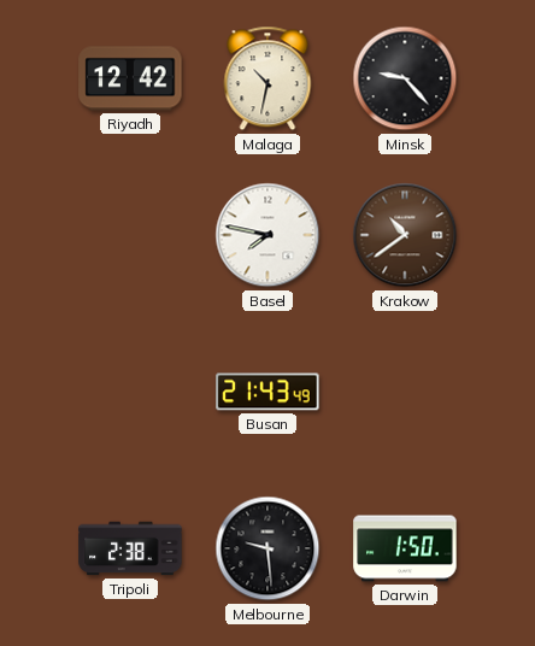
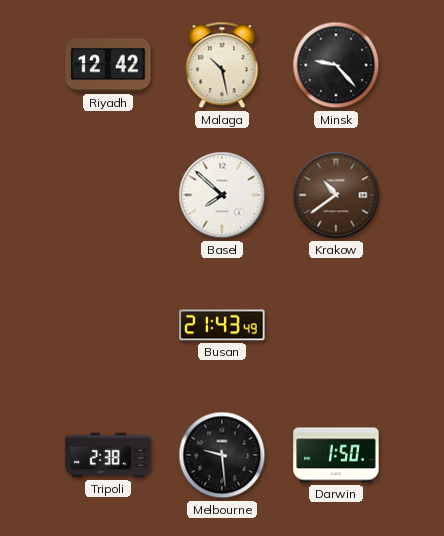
Malaga: 10:32 -> 10:28
Basel: 7:47 -> 7:52
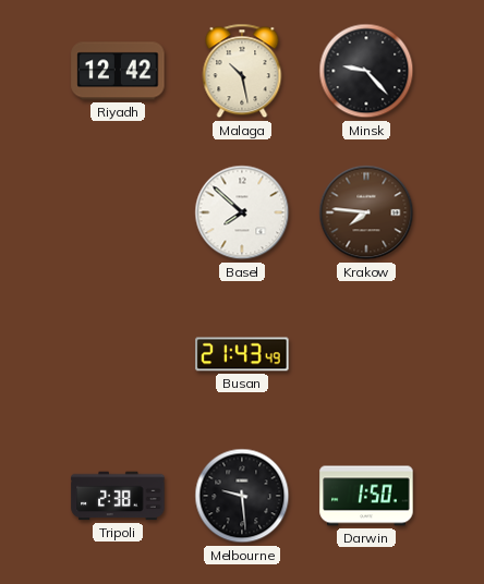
Krakow: 10:39 -> 7:46
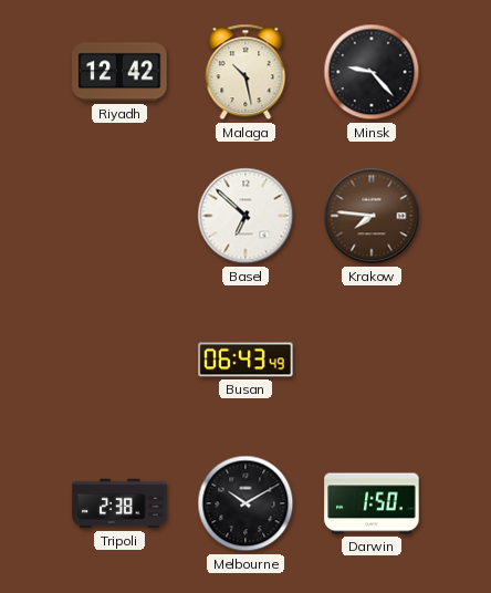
Basel: 7:52 -> 6:52
Busan: 21:43 -> 06:43
Melbourne: 9:29 -> 10:10
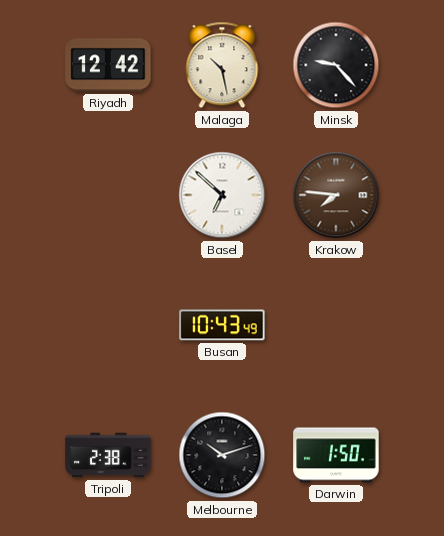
Busan: 06:43 -> 10:43
Melbourne: 10:10 -> 10:12
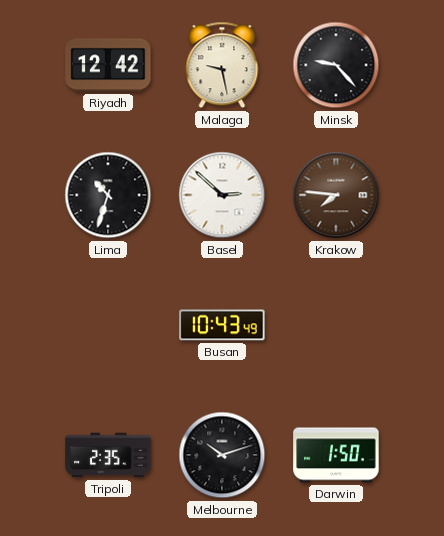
Malaga: 10:28 -> 9:28
Lima: none -> 10:33
Basel: 6:52 -> 2:52
Tripoli: 2:38 -> 2:35
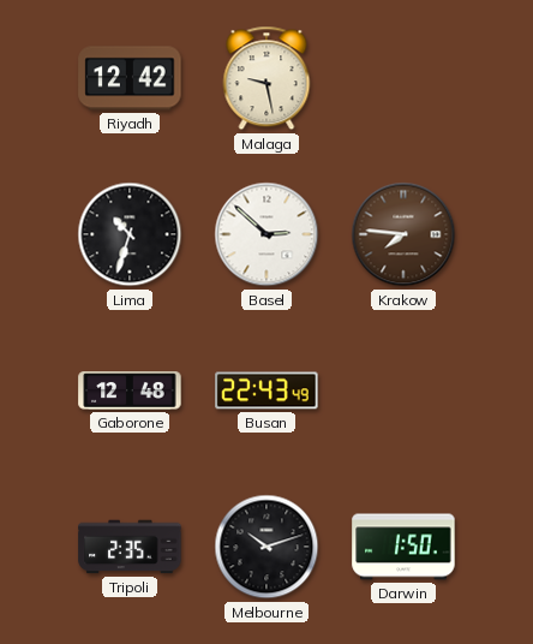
Minsk: 9:23 -> none
Gaborone: none -> 12:48
Busan: 10:43 -> 22:43
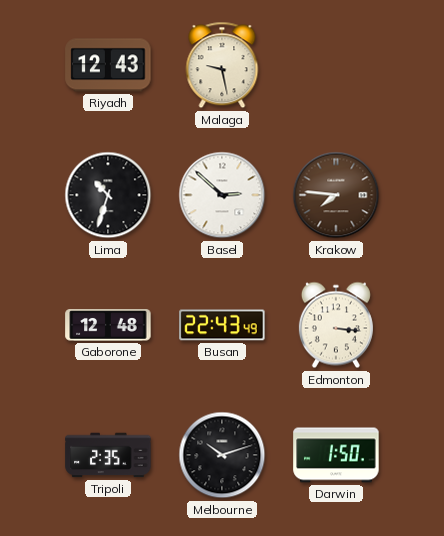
Riyadh: 12:42 -> 12:43
Edmonton: none -> 3:16
